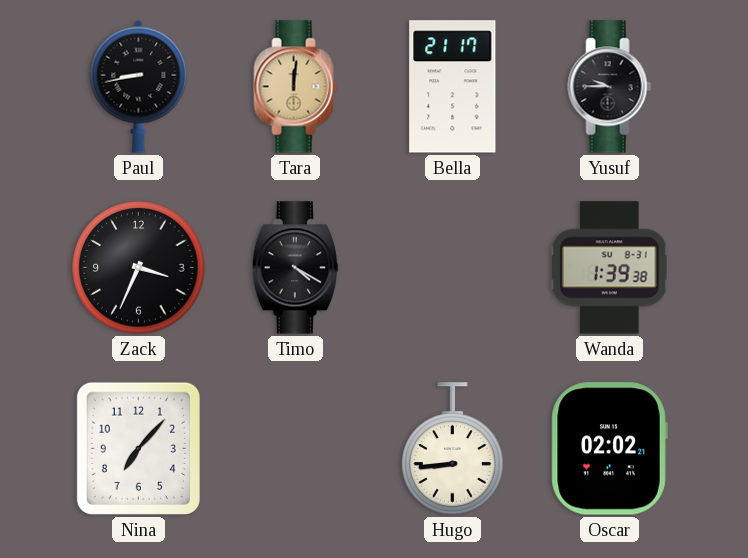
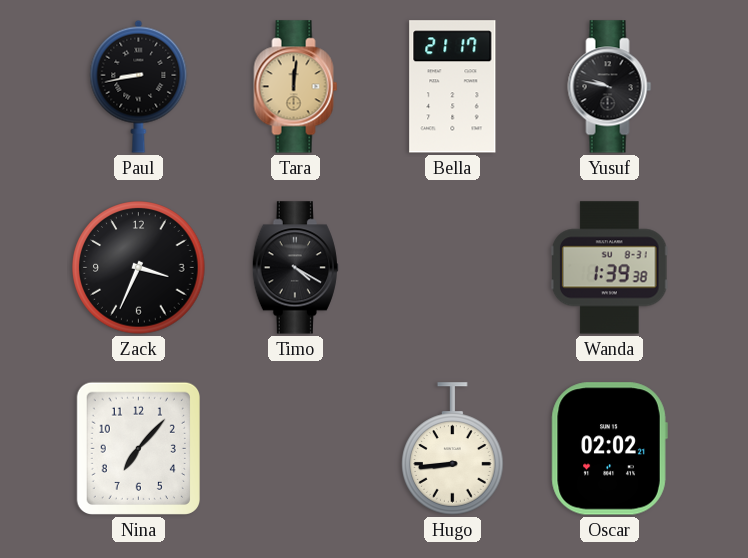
Yusuf: 9:45 -> 9:47
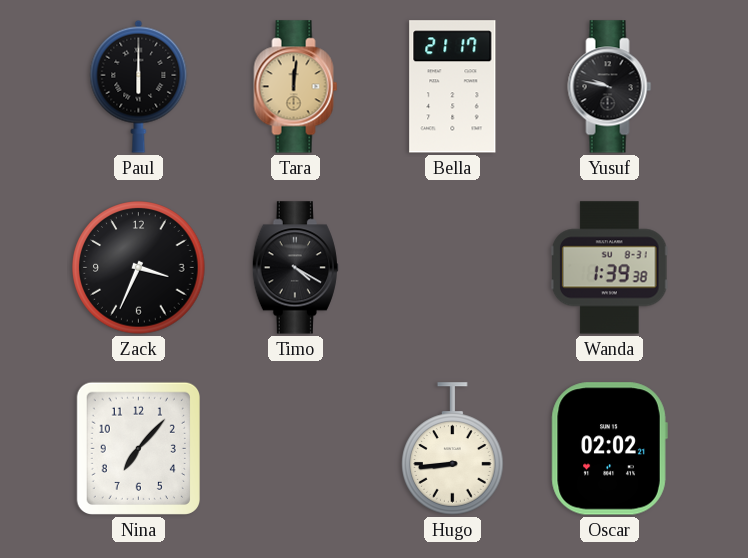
Paul: 8:43 -> 6:00
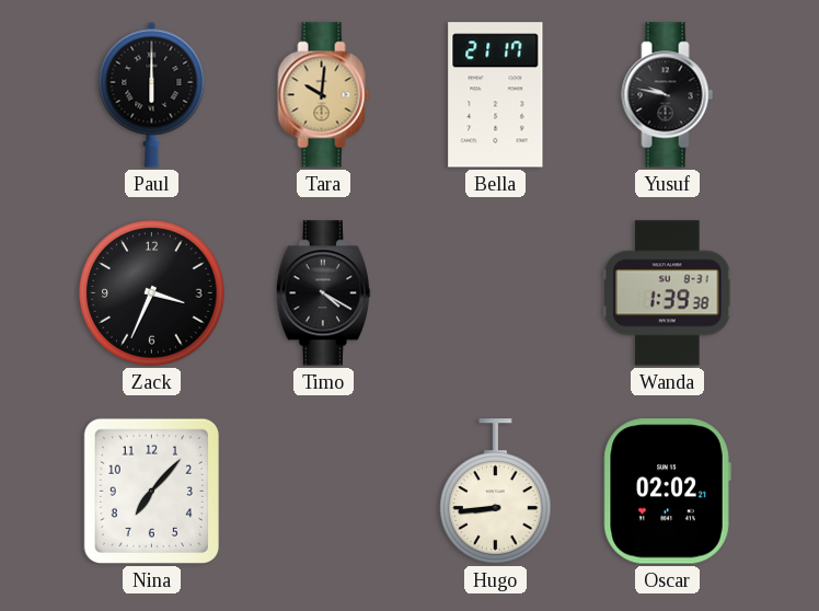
Tara: 12:01 -> 10:01
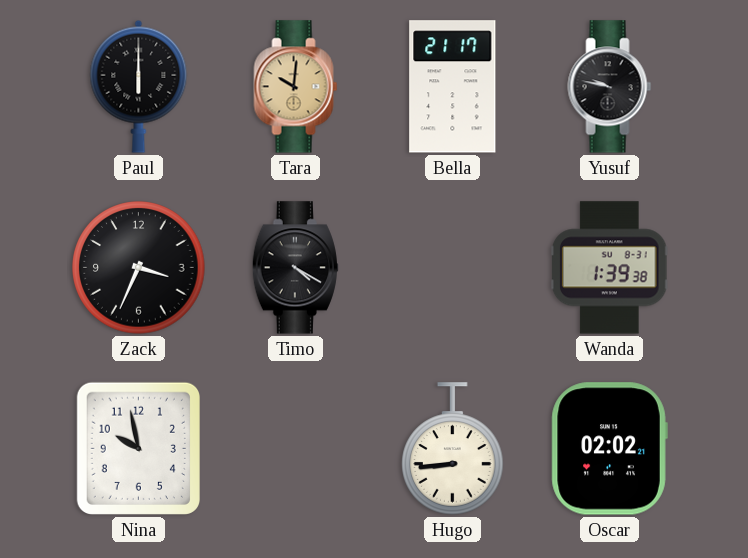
Nina: 7:07 -> 9:58
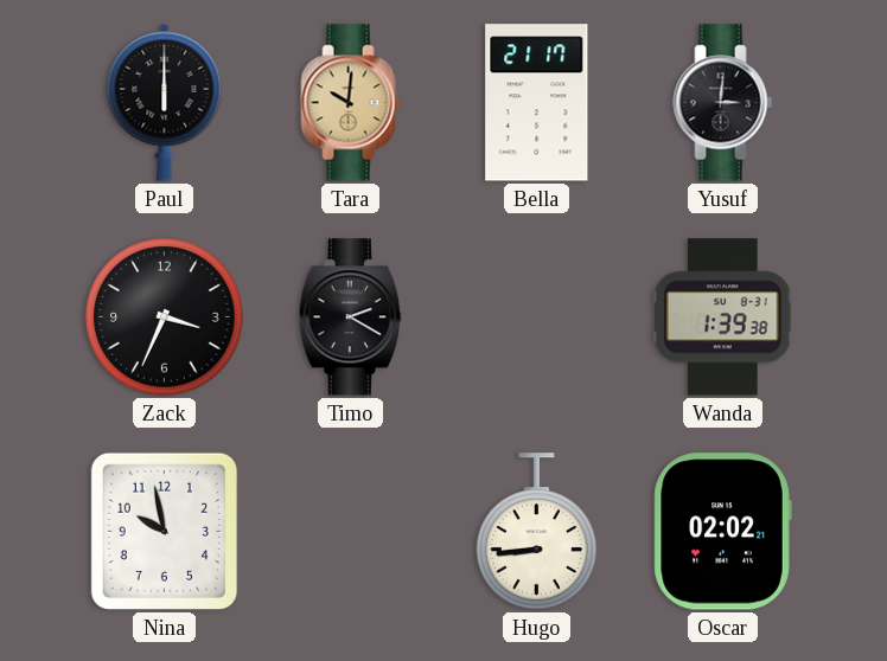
Yusuf: 9:47 -> 3:01
Timo: 4:20 -> 2:20
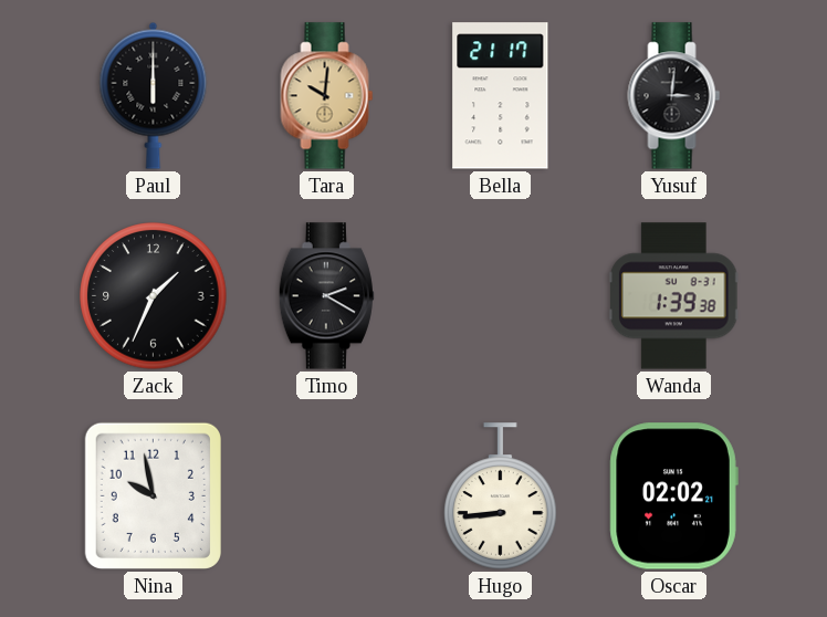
Zack: 3:34 -> 1:34
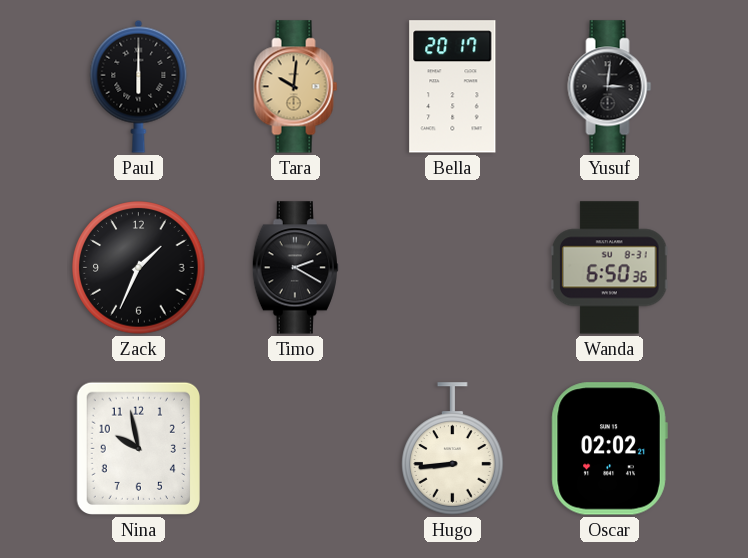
Bella: 21:17 -> 20:17
Wanda: 1:39 -> 6:50
